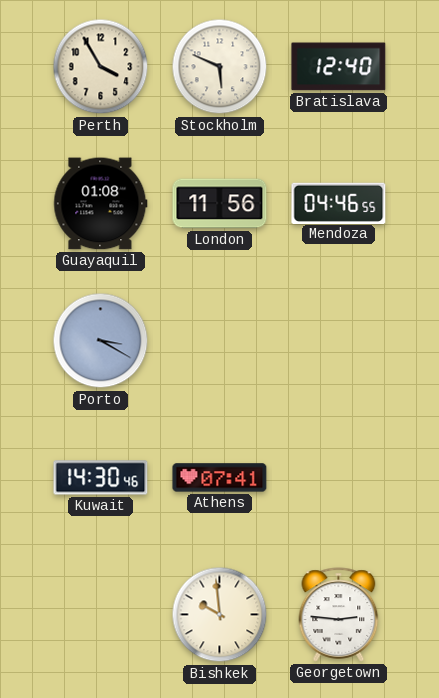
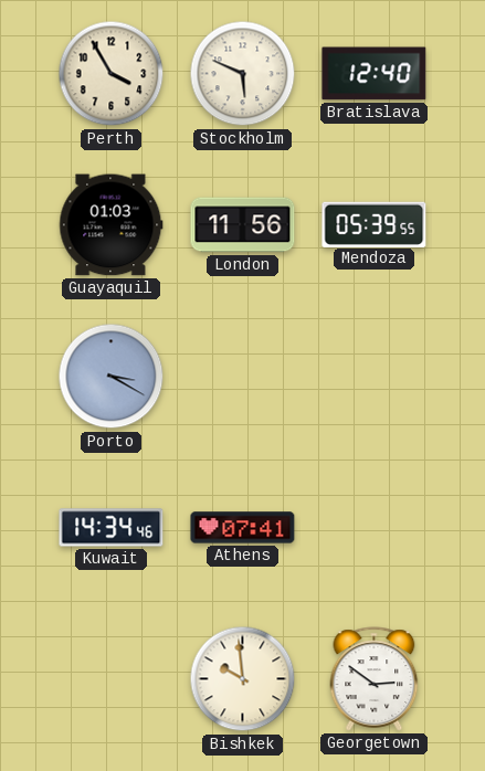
Guayaquil: 01:08 -> 01:03
Mendoza: 04:46 -> 05:39
Kuwait: 14:30 -> 14:34
Georgetown: 2:46 -> 2:51
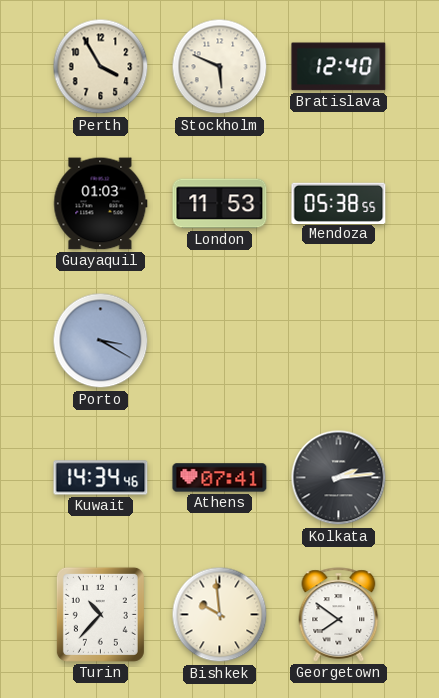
London: 11:56 -> 11:53
Mendoza: 05:39 -> 05:38
Kolkata: none -> 2:14
Turin: none -> 10:37
Georgetown: 2:51 -> 7:51
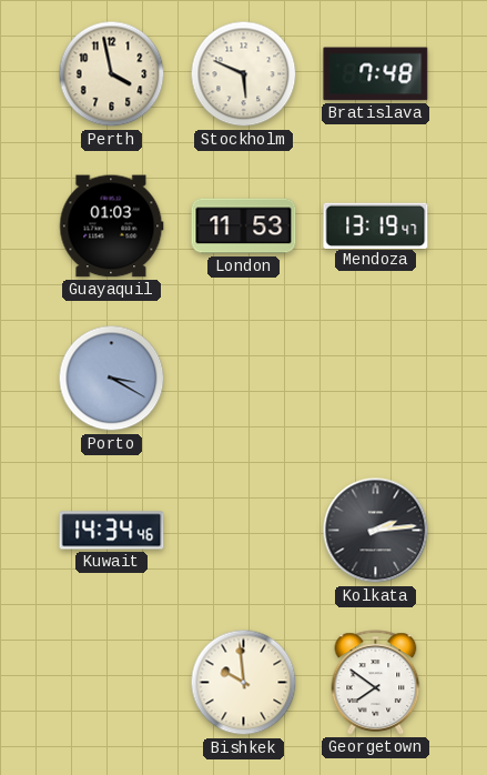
Perth: 3:55 -> 3:58
Bratislava: 12:40 -> 7:48
Mendoza: 05:38 -> 13:19
Athens: 07:41 -> none
Turin: 10:37 -> none
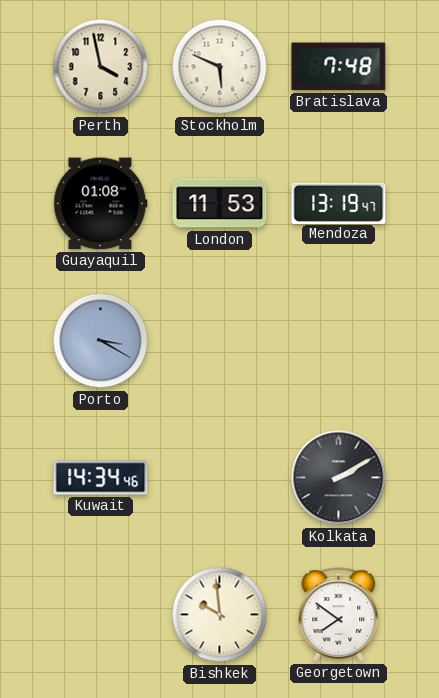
Guayaquil: 01:03 -> 01:08
Kolkata: 2:14 -> 2:10
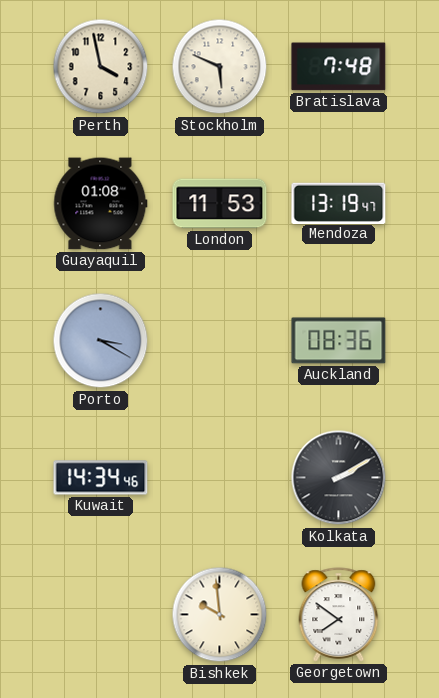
Auckland: none -> 08:36
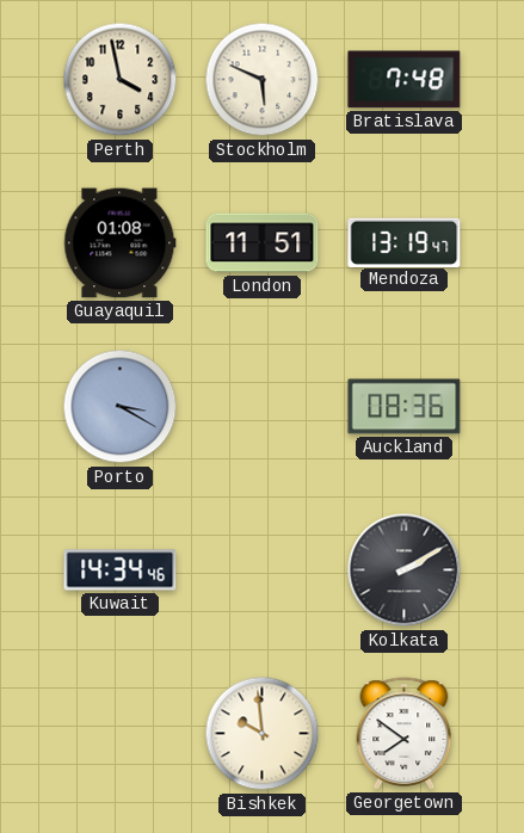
London: 11:53 -> 11:51
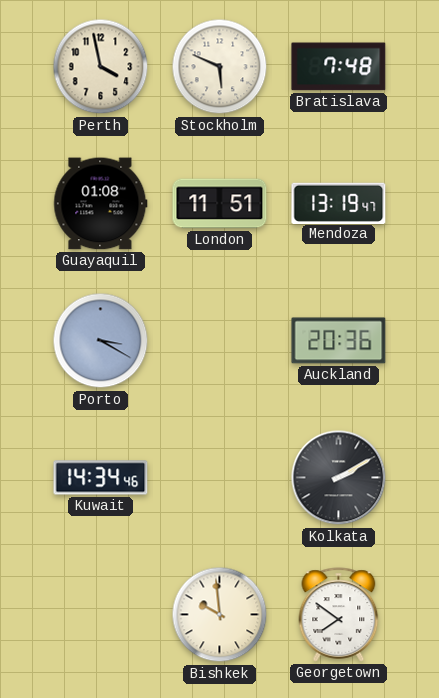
Auckland: 08:36 -> 20:36
